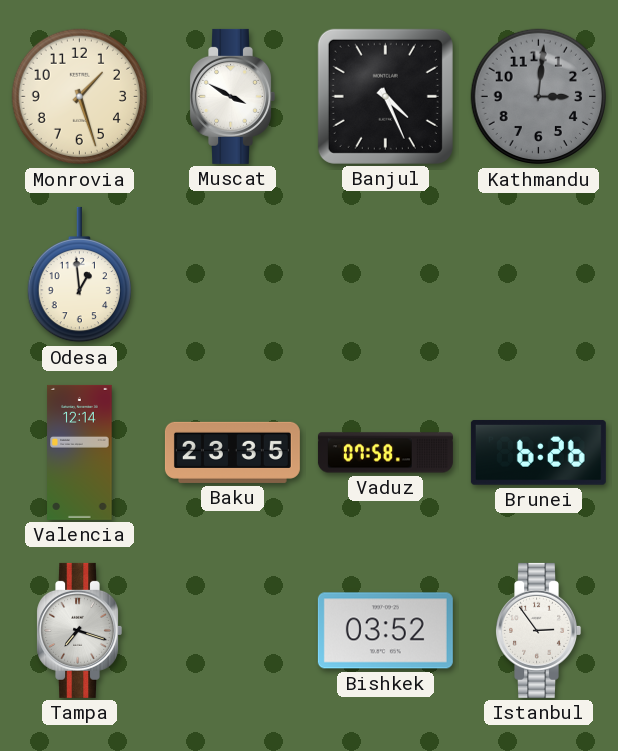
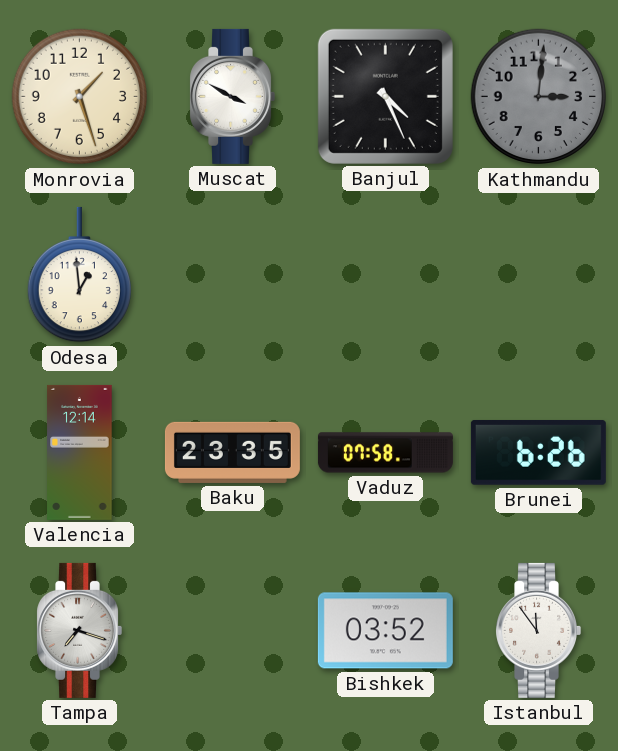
Istanbul: 2:54 -> 11:54
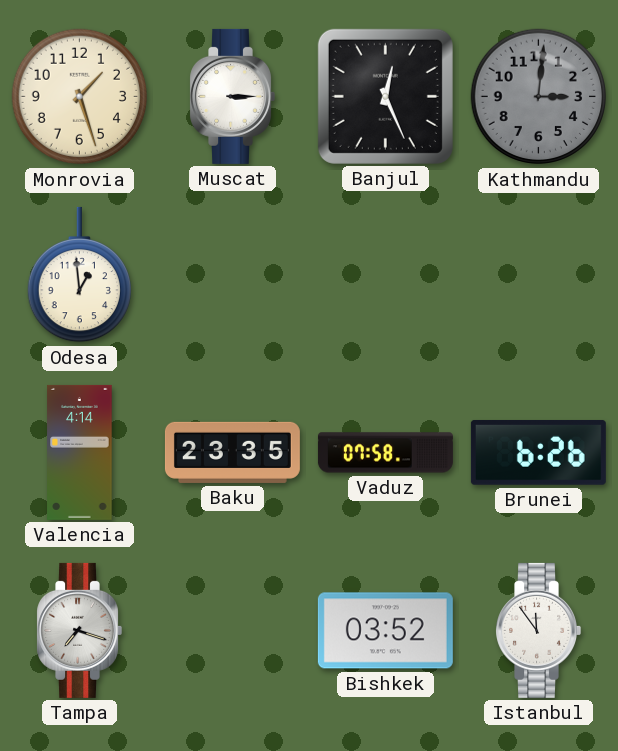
Muscat: 3:50 -> 3:15
Banjul: 4:26 -> 12:26
Valencia: 12:14 -> 4:14
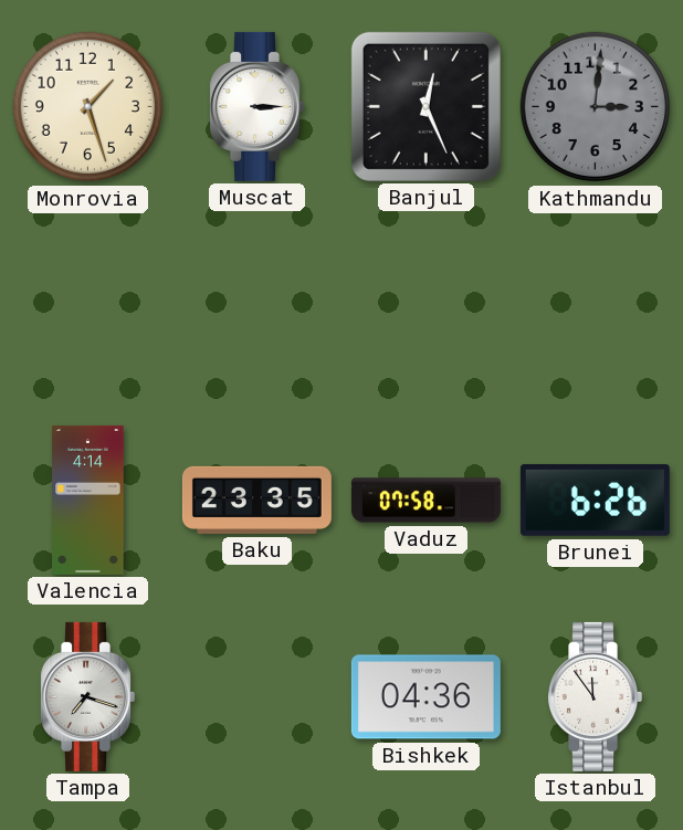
Odesa: 12:59 -> none
Bishkek: 03:52 -> 04:36
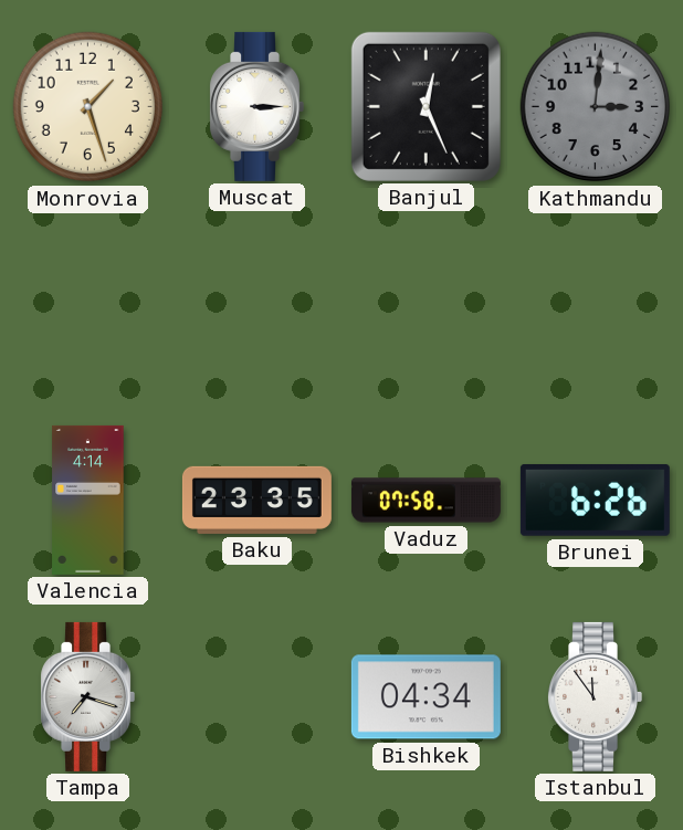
Bishkek: 04:36 -> 04:34
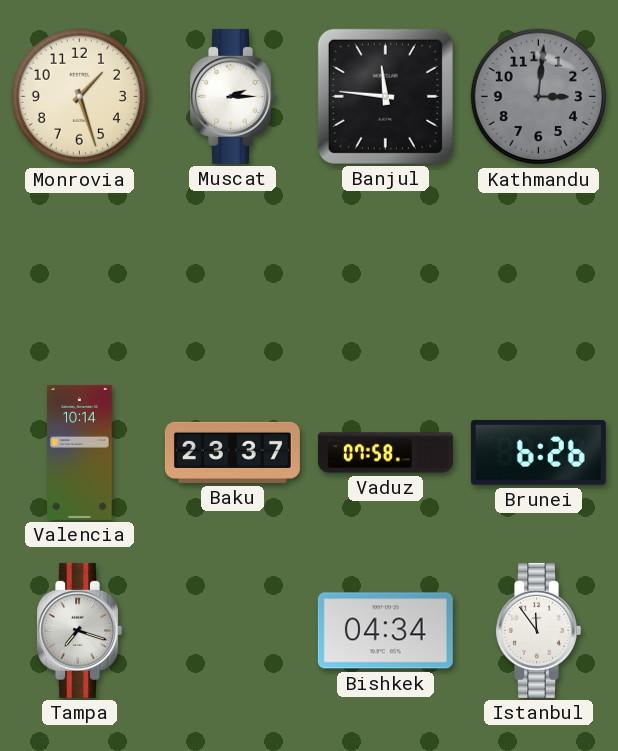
Muscat: 3:15 -> 2:15
Banjul: 12:26 -> 11:46
Valencia: 4:14 -> 10:14
Baku: 23:35 -> 23:37
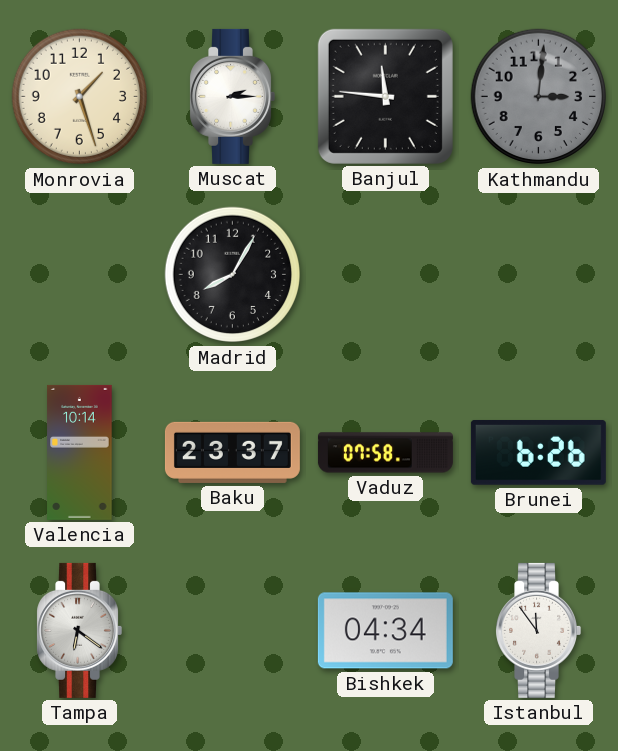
Madrid: none -> 8:05
Tampa: 7:18 -> 6:21
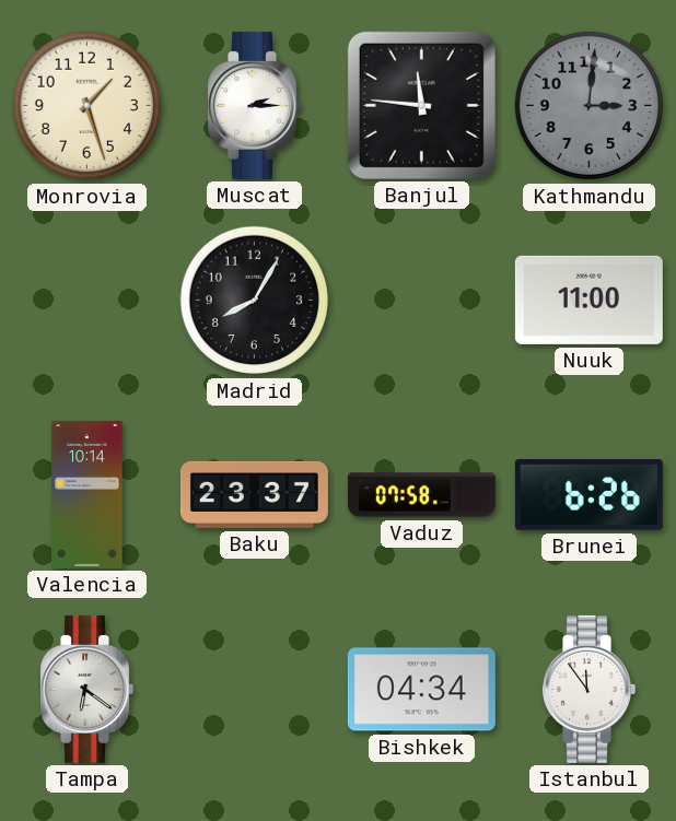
Nuuk: none -> 11:00
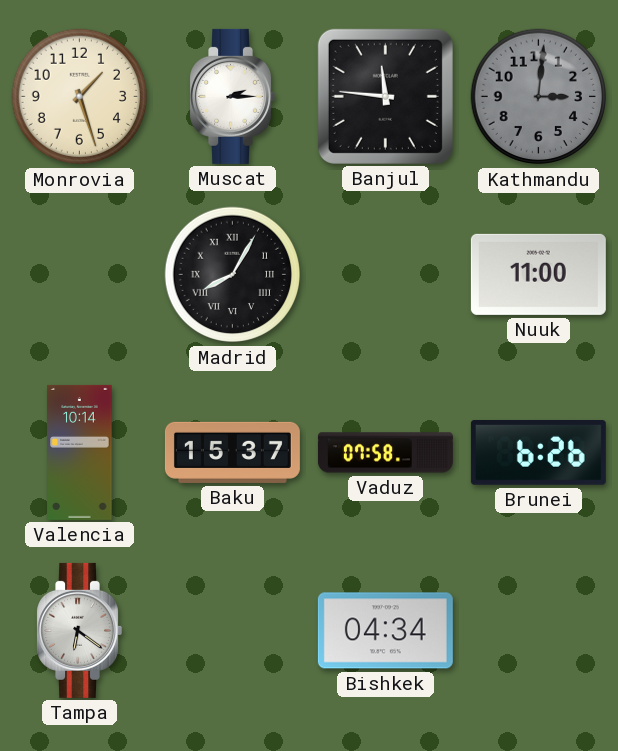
Madrid numerals: Arabic -> Roman
Baku: 23:37 -> 15:37
Istanbul: 11:54 -> none
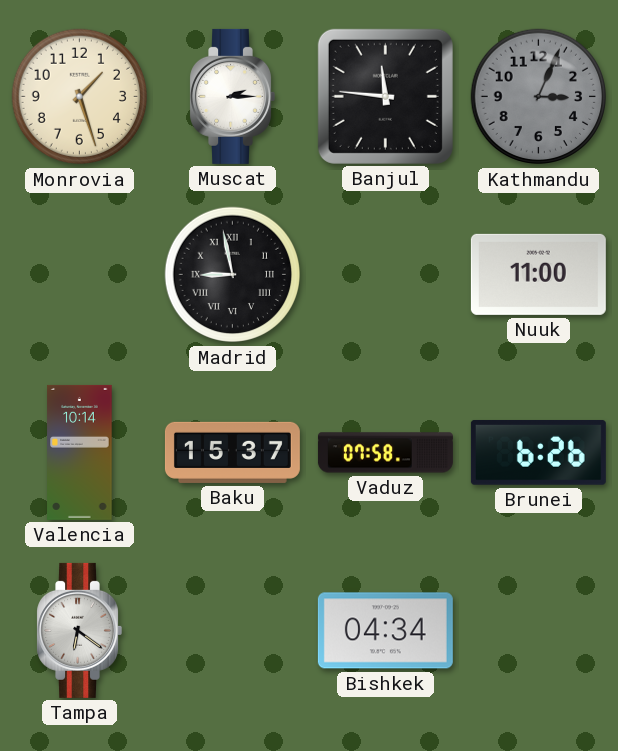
Kathmandu: 3:01 -> 3:04
Madrid: 8:05 -> 8:58
